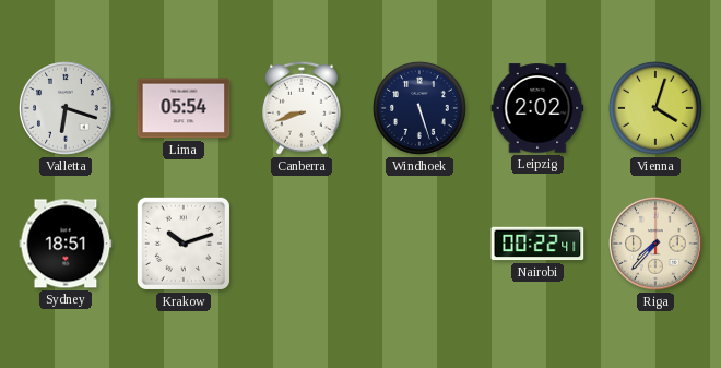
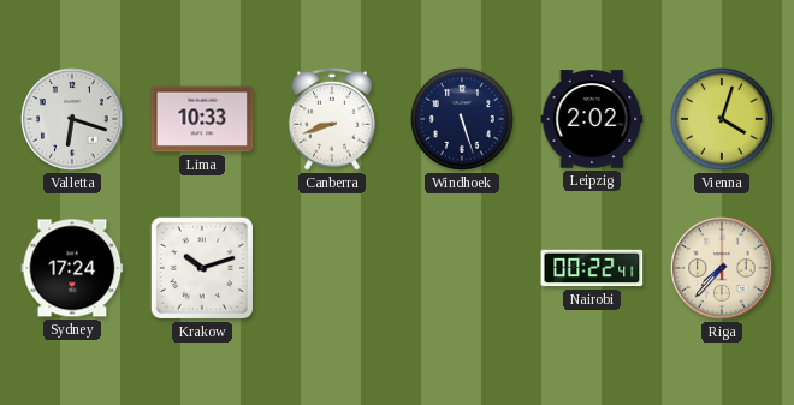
Lima: 05:54 -> 10:33
Sydney: 18:51 -> 17:24
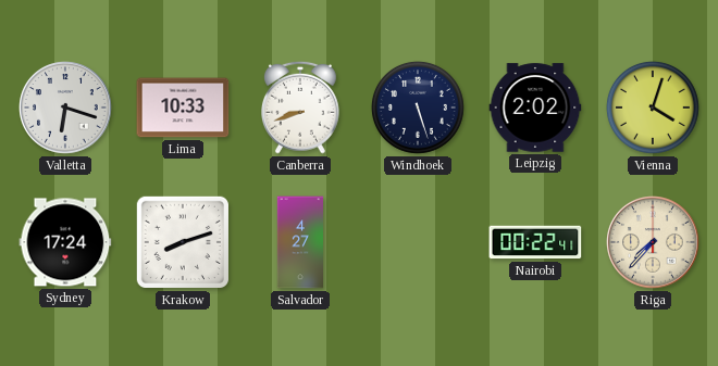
Krakow: 10:12 -> 8:12
Salvador: none -> 4:27
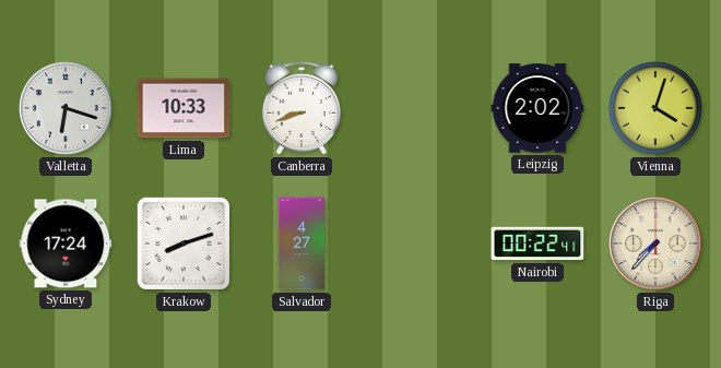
Windhoek: 5:27 -> none
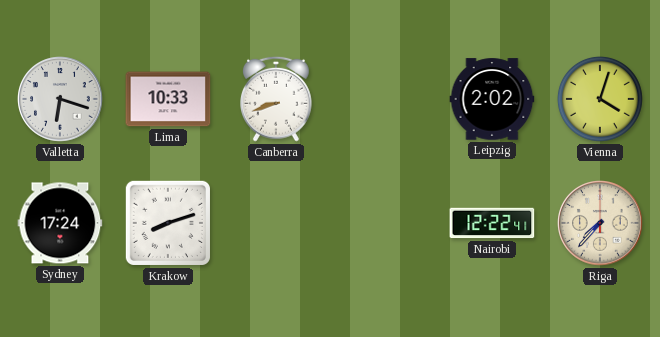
Salvador: 4:27 -> none
Nairobi: 00:22 -> 12:22
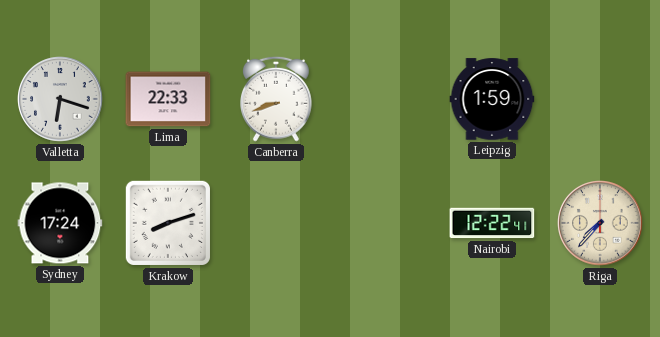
Lima: 10:33 -> 22:33
Leipzig: 2:02 -> 1:59
Vienna: 4:03 -> none
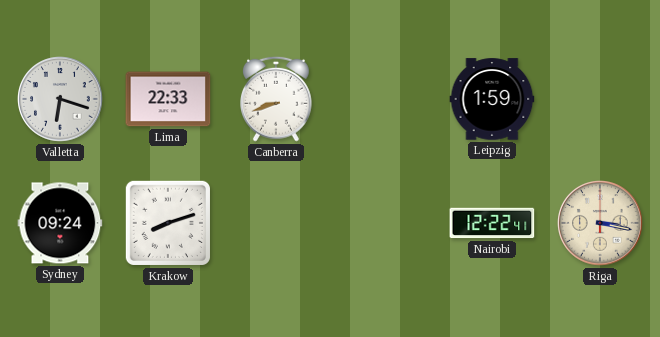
Sydney: 17:24 -> 09:24
Riga: 7:37 -> 3:17
